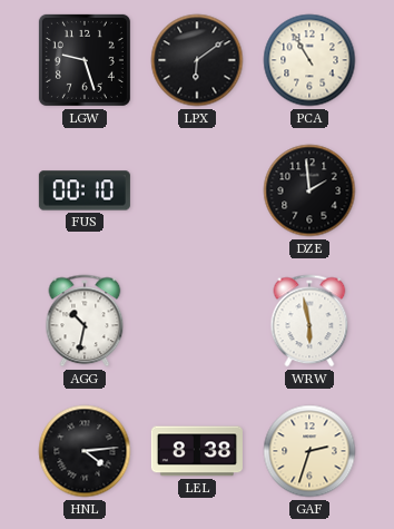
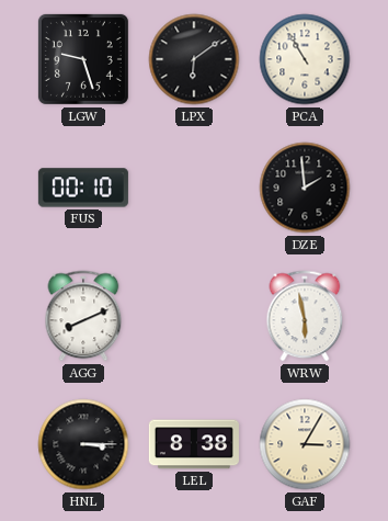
AGG: 10:32 -> 8:11
HNL: 4:14 -> 3:15
GAF: 2:33 -> 3:05
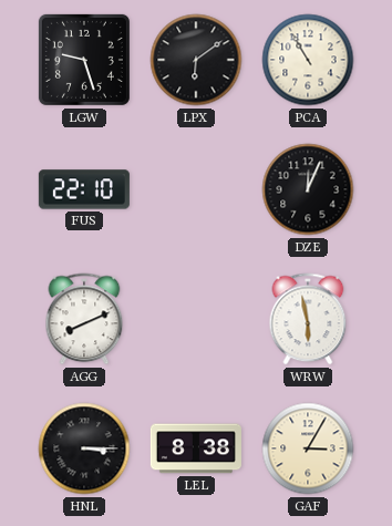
FUS: 00:10 -> 22:10
DZE: 1:59 -> 12:04
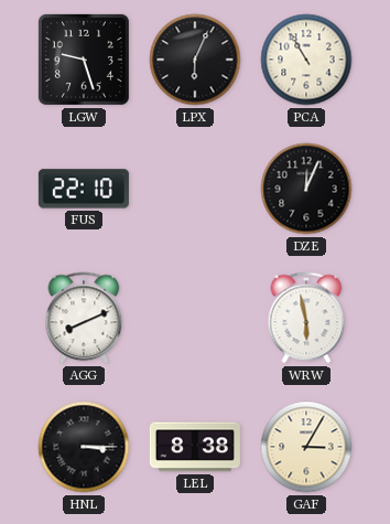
LPX: 6:09 -> 6:04
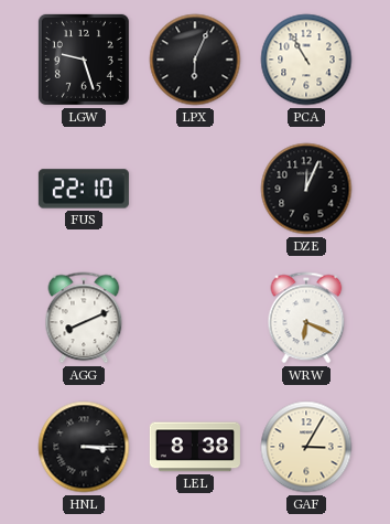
WRW: 5:58 -> 6:19
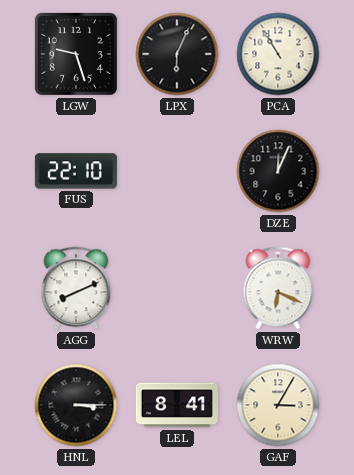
LEL: 8:38 -> 8:41
